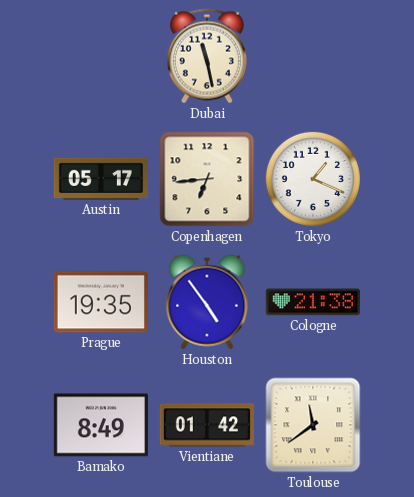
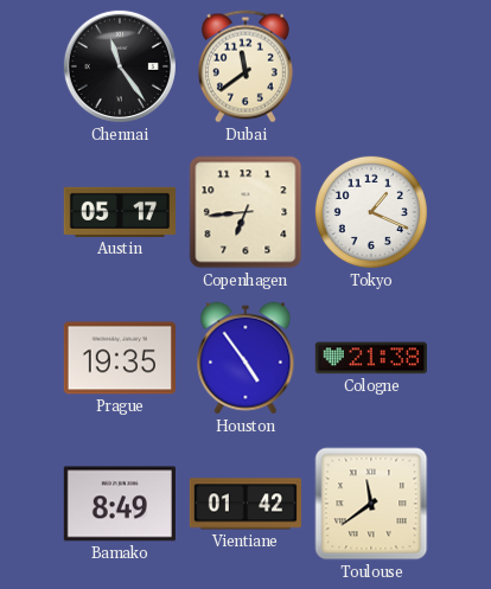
Chennai: none -> 11:24
Dubai: 11:28 -> 11:39
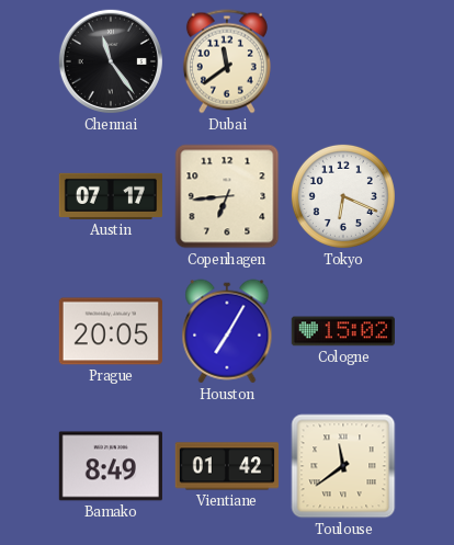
Austin: 05:17 -> 07:17
Tokyo: 1:19 -> 6:19
Prague: 19:35 -> 20:05
Houston: 4:54 -> 7:05
Cologne: 21:38 -> 15:02
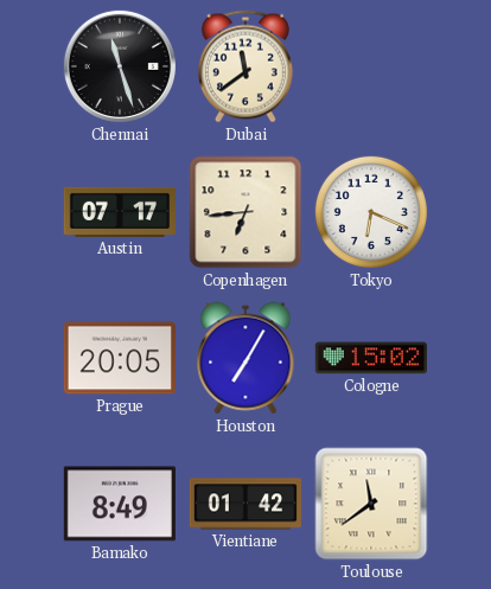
Chennai: 11:24 -> 11:27
